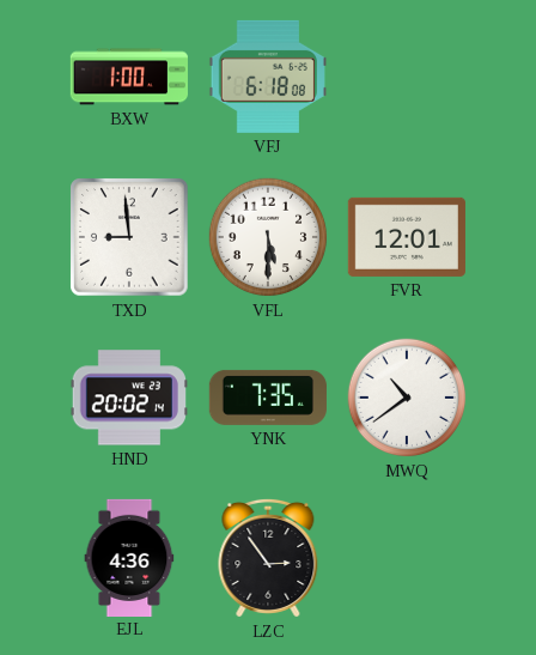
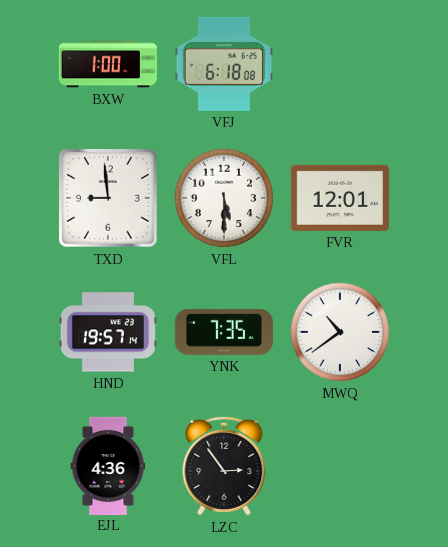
HND: 20:02 -> 19:57
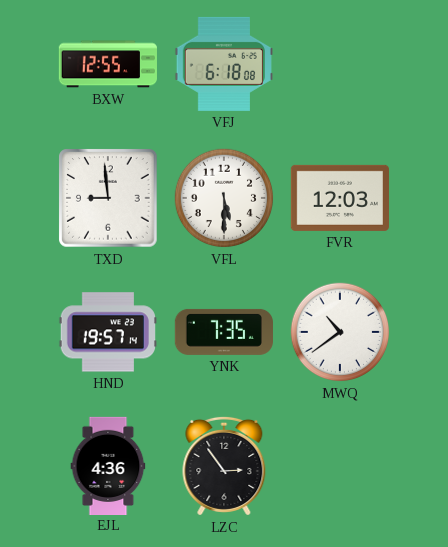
BXW: 1:00 -> 12:55
FVR: 12:01 -> 12:03
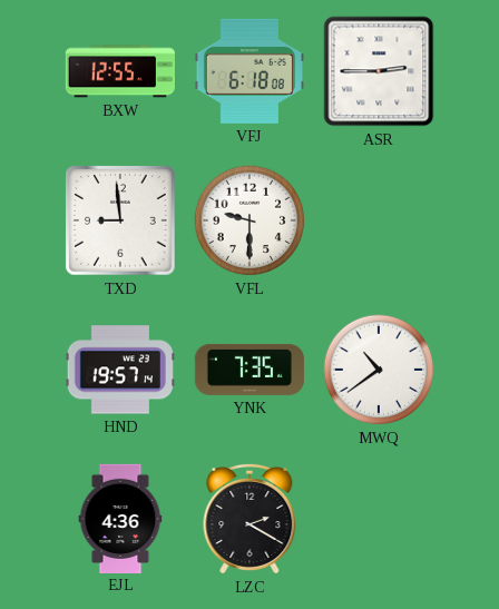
ASR: none -> 2:45
VFL: 5:30 -> 9:30
FVR: 12:03 -> none
LZC: 2:54 -> 2:20
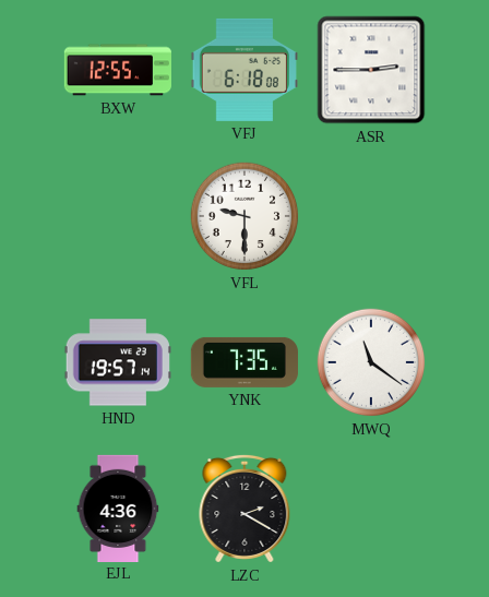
TXD: 8:59 -> none
MWQ: 10:39 -> 11:21
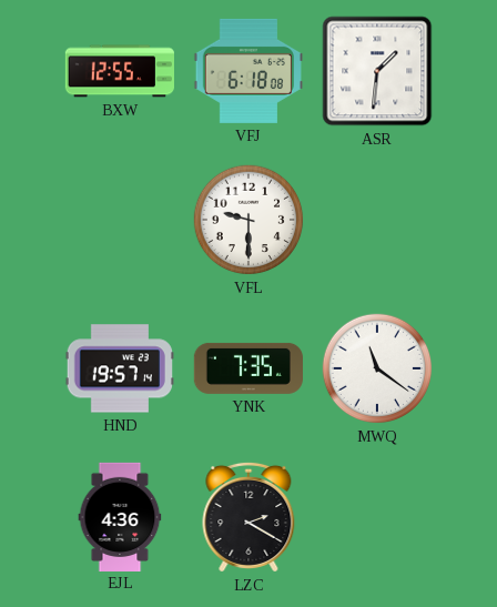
ASR: 2:45 -> 1:31
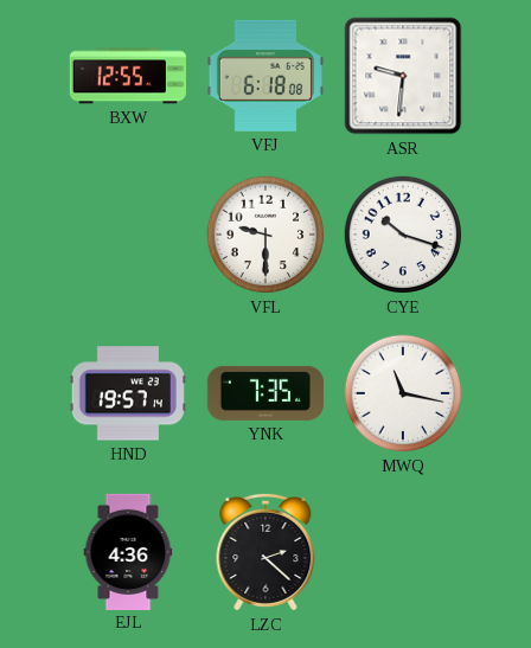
ASR: 1:31 -> 9:31
CYE: none -> 10:18
MWQ: 11:21 -> 11:17
LZC: 2:20 -> 2:22
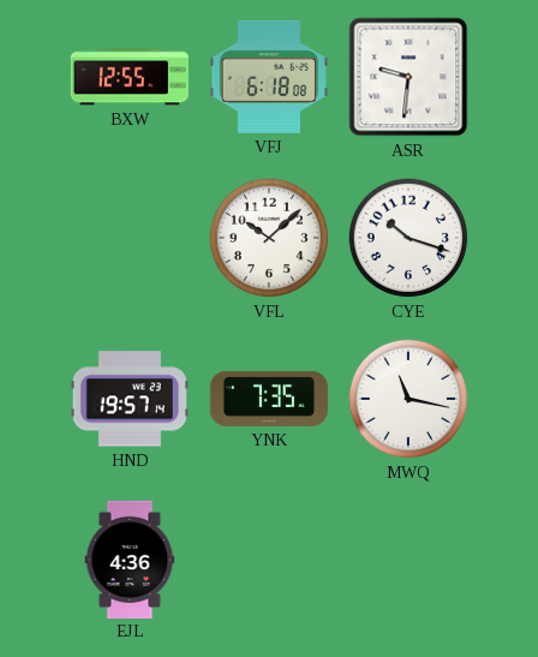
VFL: 9:30 -> 10:08
LZC: 2:22 -> none
